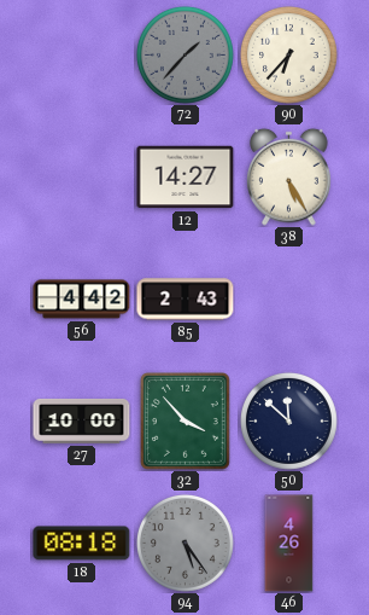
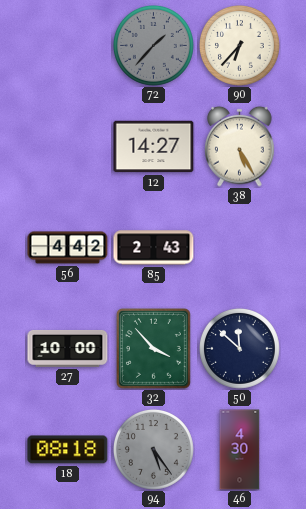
46: 4:26 -> 4:30
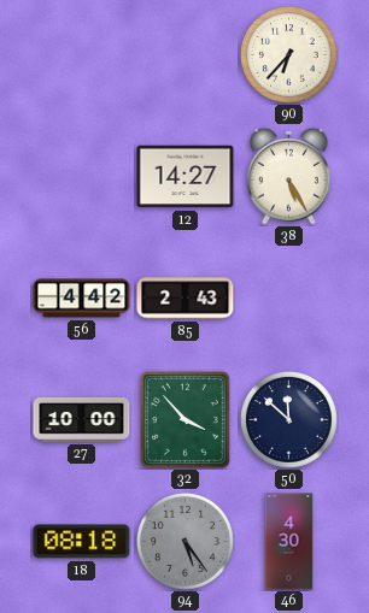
72: 1:37 -> none
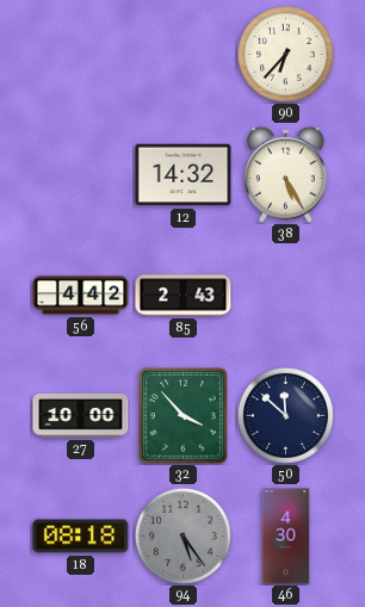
12: 14:27 -> 14:32
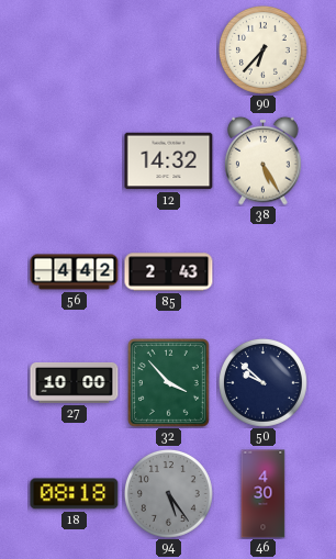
50: 11:52 -> 9:52
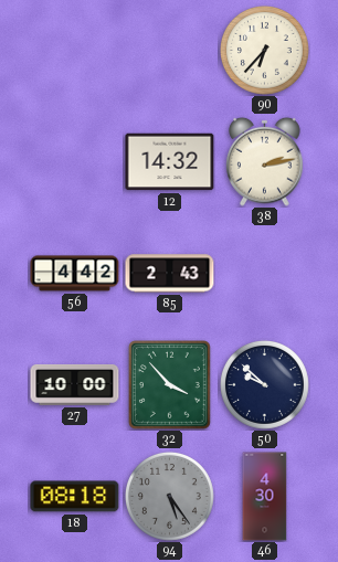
38: 5:25 -> 2:13
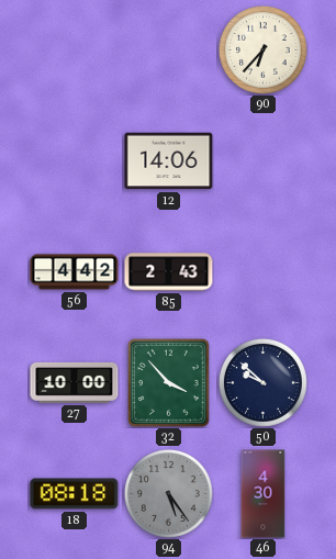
12: 14:32 -> 14:06
38: 2:13 -> none
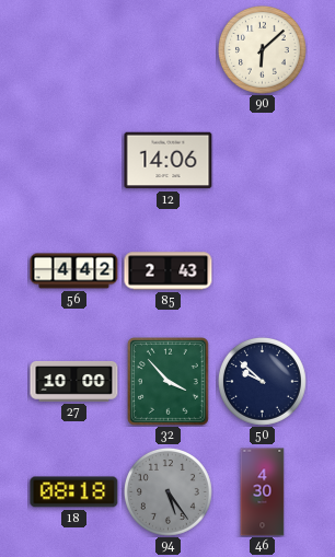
90: 6:37 -> 6:08
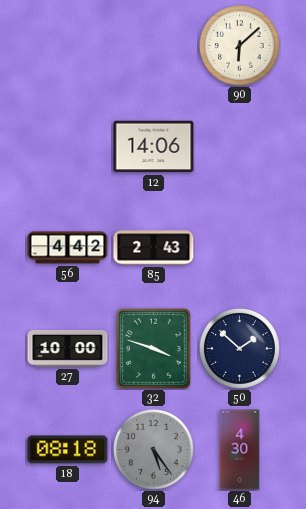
32: 3:53 -> 3:48
50: 9:52 -> 1:52
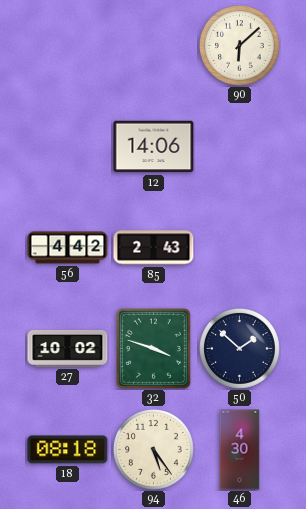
27: 10:00 -> 10:02
94 dial: grey -> cream
